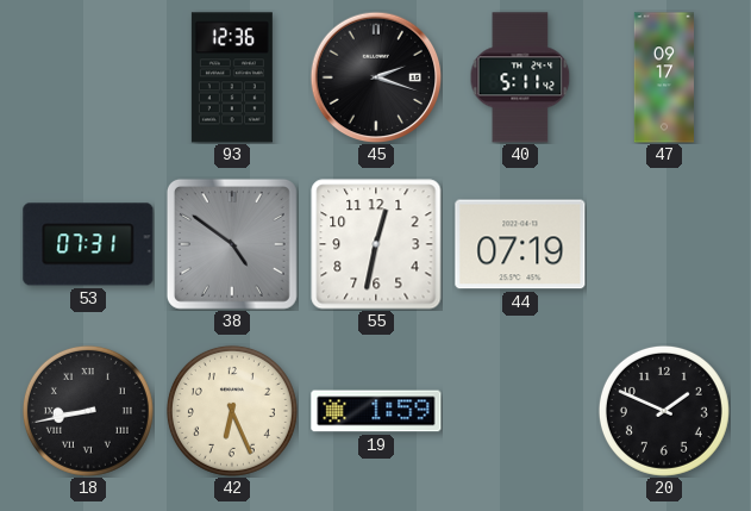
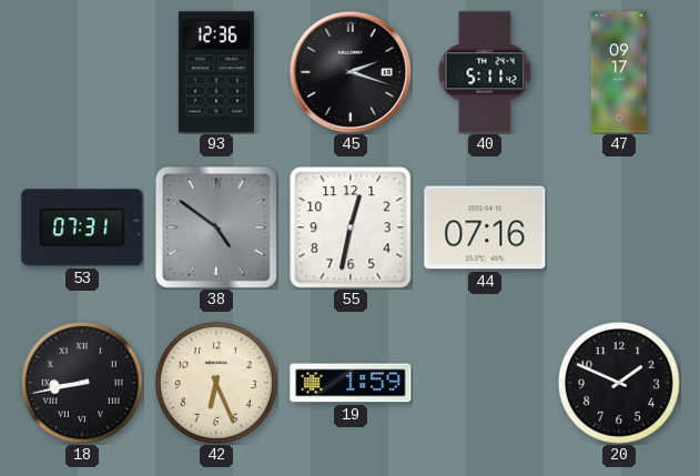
44: 07:19 -> 07:16
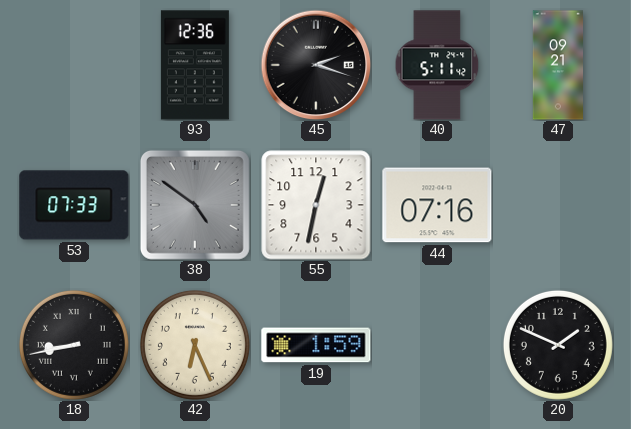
47: 09:17 -> 09:21
53: 07:31 -> 07:33
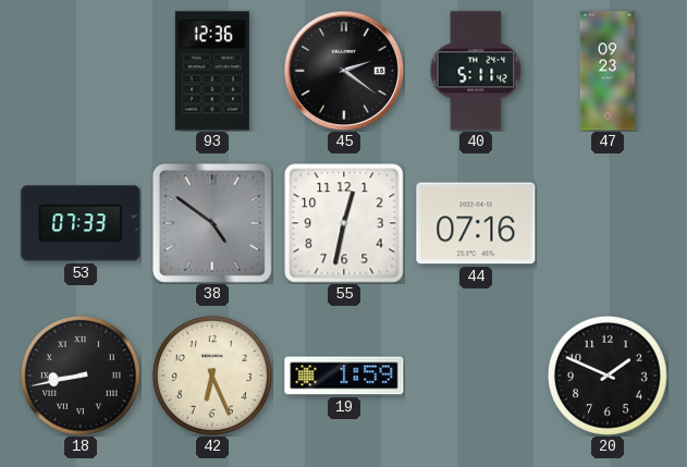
45: 2:18 -> 2:21
47: 09:21 -> 09:23
